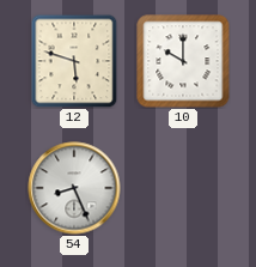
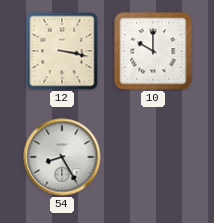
12: 5:48 -> 3:17
54: 8:26 -> 8:25
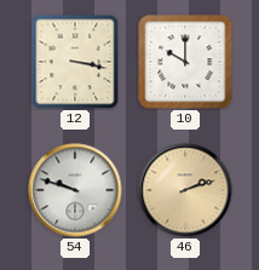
54: 8:25 -> 9:48
46: none -> 2:12
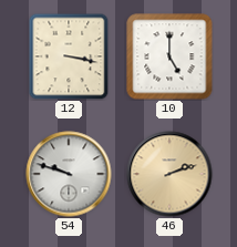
10: 10:00 -> 5:00
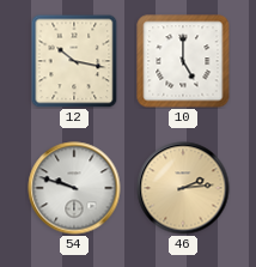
12: 3:17 -> 10:17
46: 2:12 -> 2:14
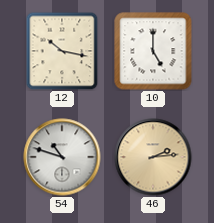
54: 9:48 -> 10:48
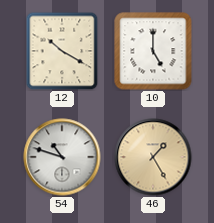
12: 10:17 -> 10:20
46: 2:14 -> 1:25
